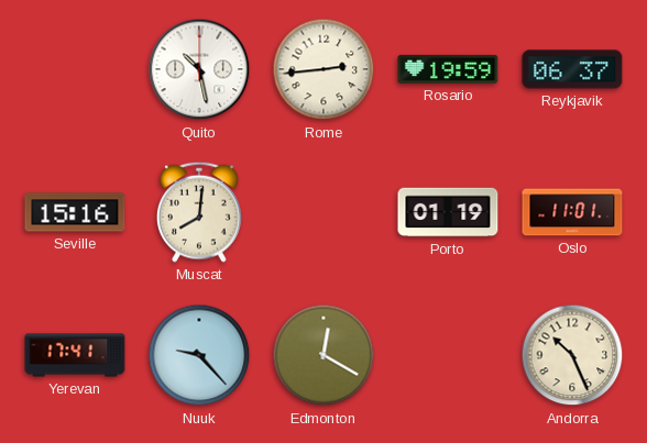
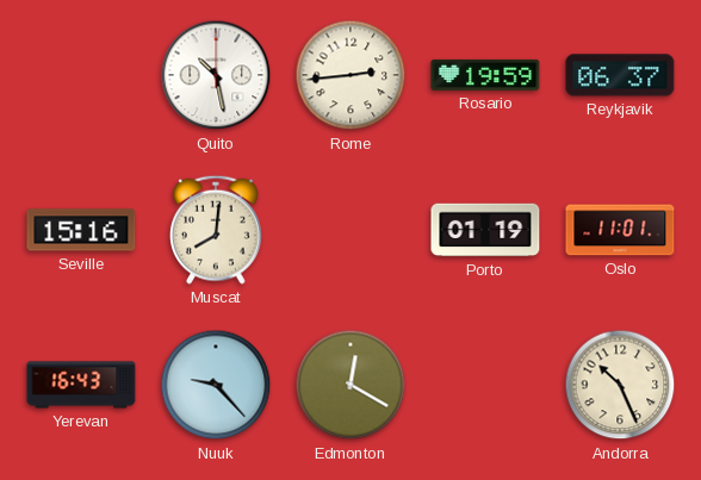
Yerevan: 17:41 -> 16:43
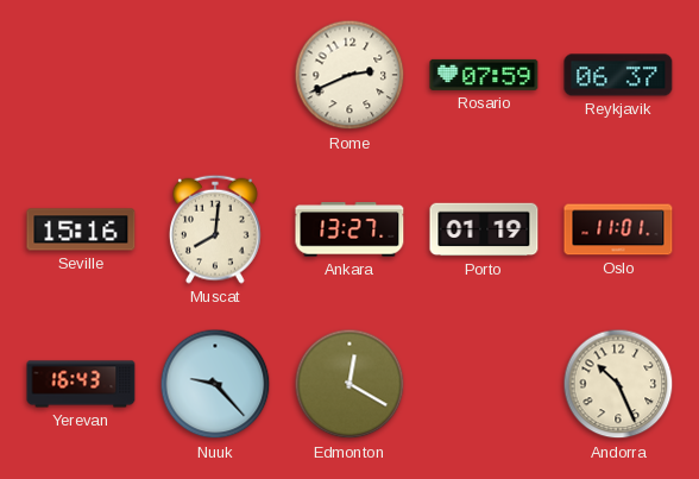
Quito: 10:28 -> none
Rome: 2:44 -> 2:41
Rosario: 19:59 -> 07:59
Ankara: none -> 13:27
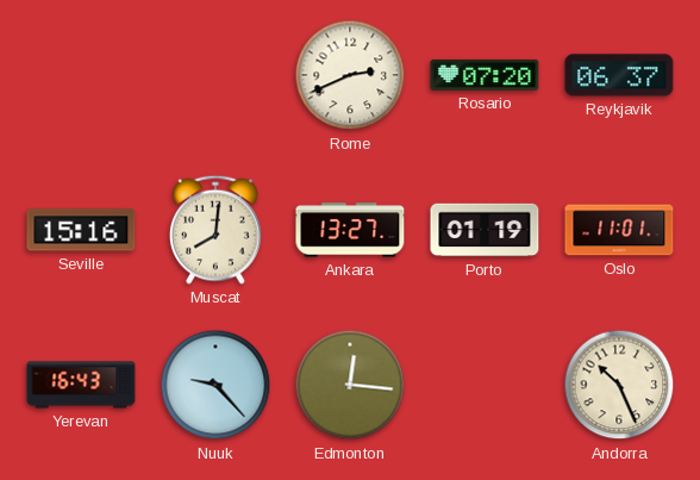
Rosario: 07:59 -> 07:20
Edmonton: 12:20 -> 12:16
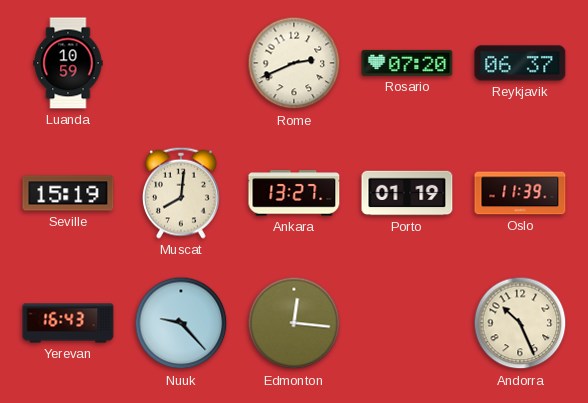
Luanda: none -> 10:59
Seville: 15:16 -> 15:19
Oslo: 11:01 -> 11:39
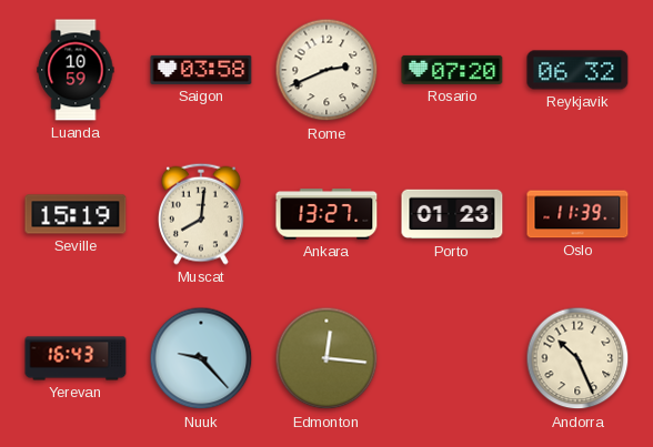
Saigon: none -> 03:58
Reykjavik: 06:37 -> 06:32
Porto: 01:19 -> 01:23
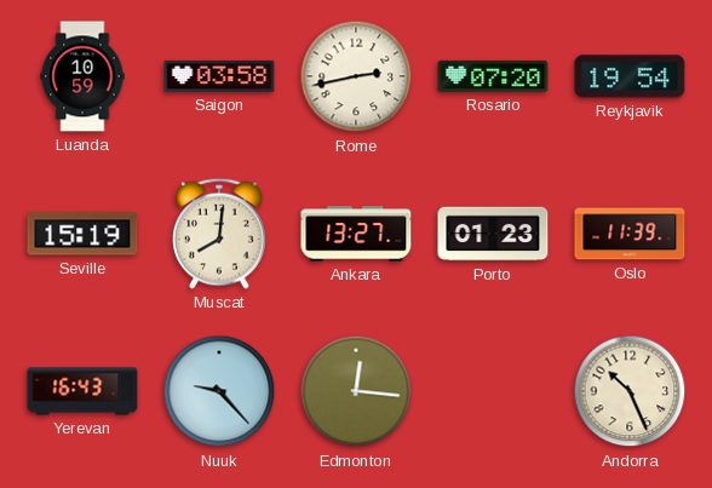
Rome: 2:41 -> 2:43
Reykjavik: 06:32 -> 19:54
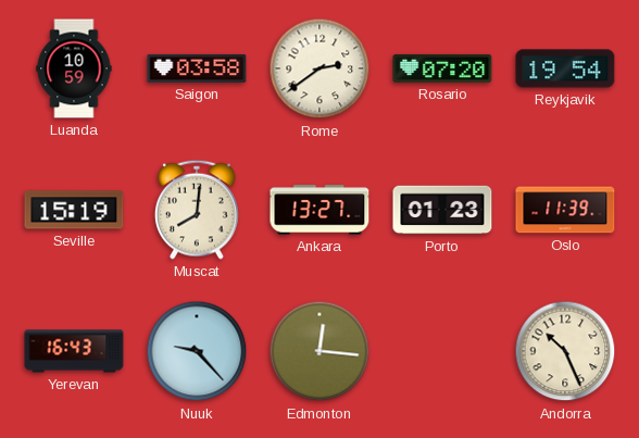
Rome: 2:43 -> 2:39
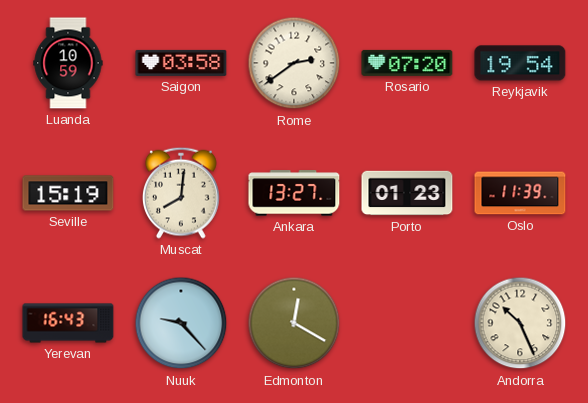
Edmonton: 12:16 -> 12:20
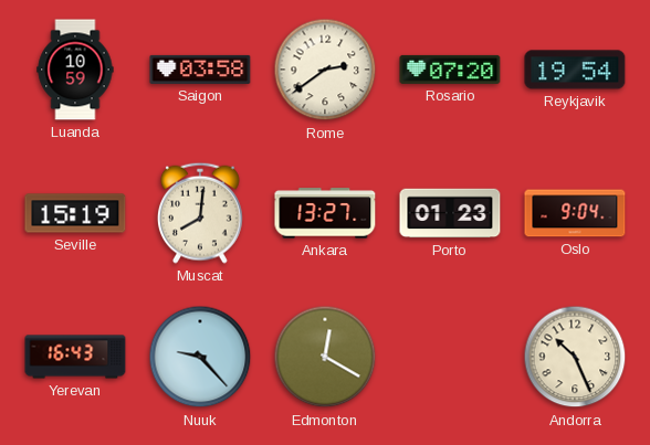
Oslo: 11:39 -> 9:04
